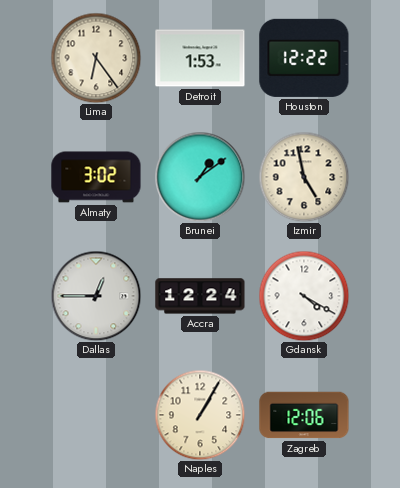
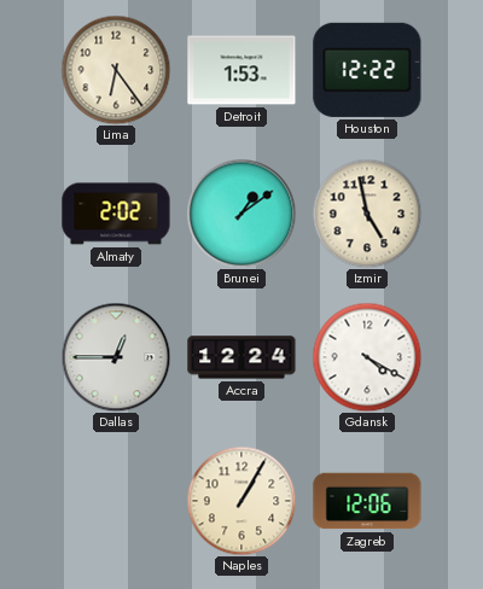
Almaty: 3:02 -> 2:02
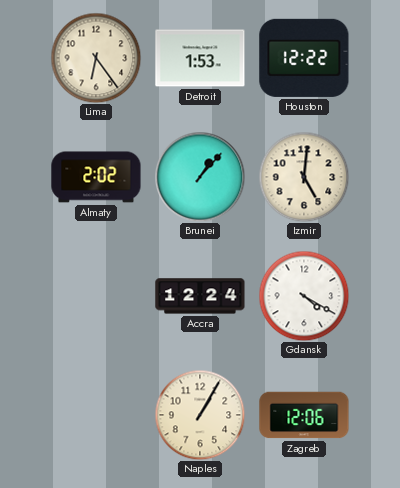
Brunei: 1:09 -> 1:07
Izmir: 4:58 -> 5:01
Dallas: 12:45 -> none
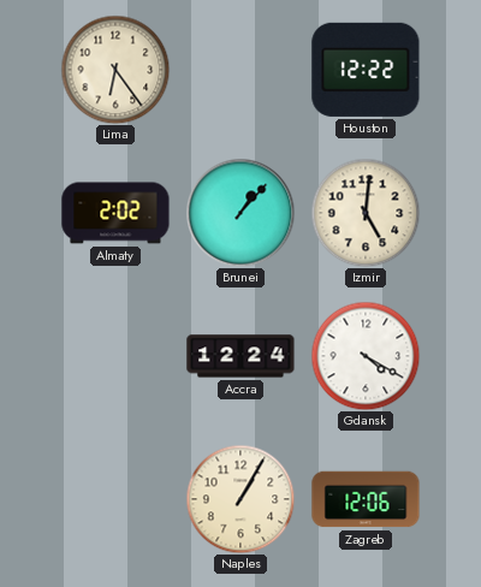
Detroit: 1:53 -> none
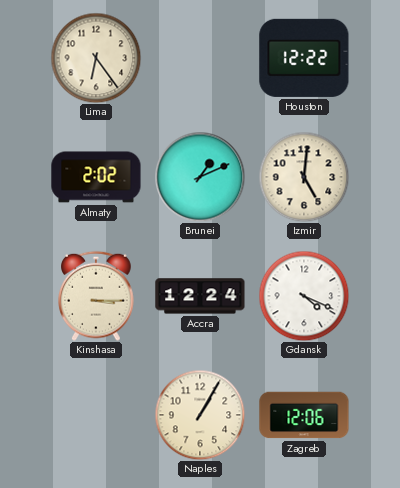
Brunei: 1:07 -> 1:11
Kinshasa: none -> 3:15
Gdansk: 4:20 -> 4:19
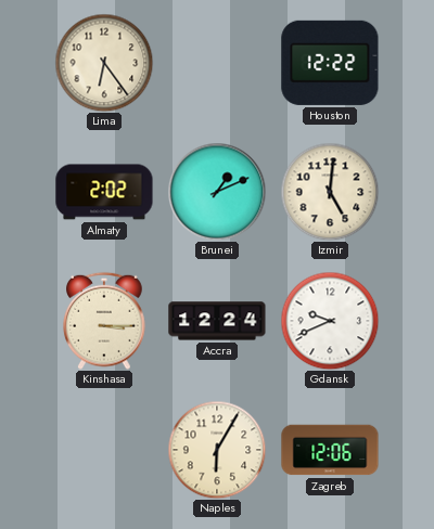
Gdansk: 4:19 -> 9:41
Naples: 1:05 -> 6:05
